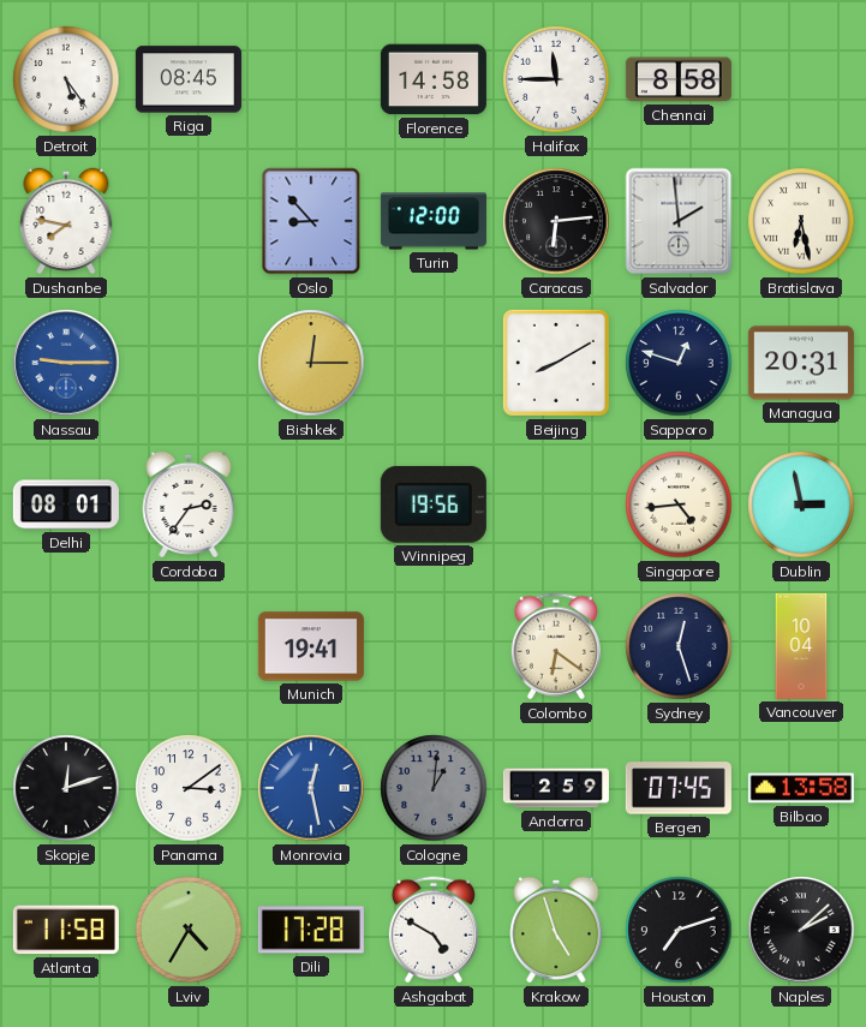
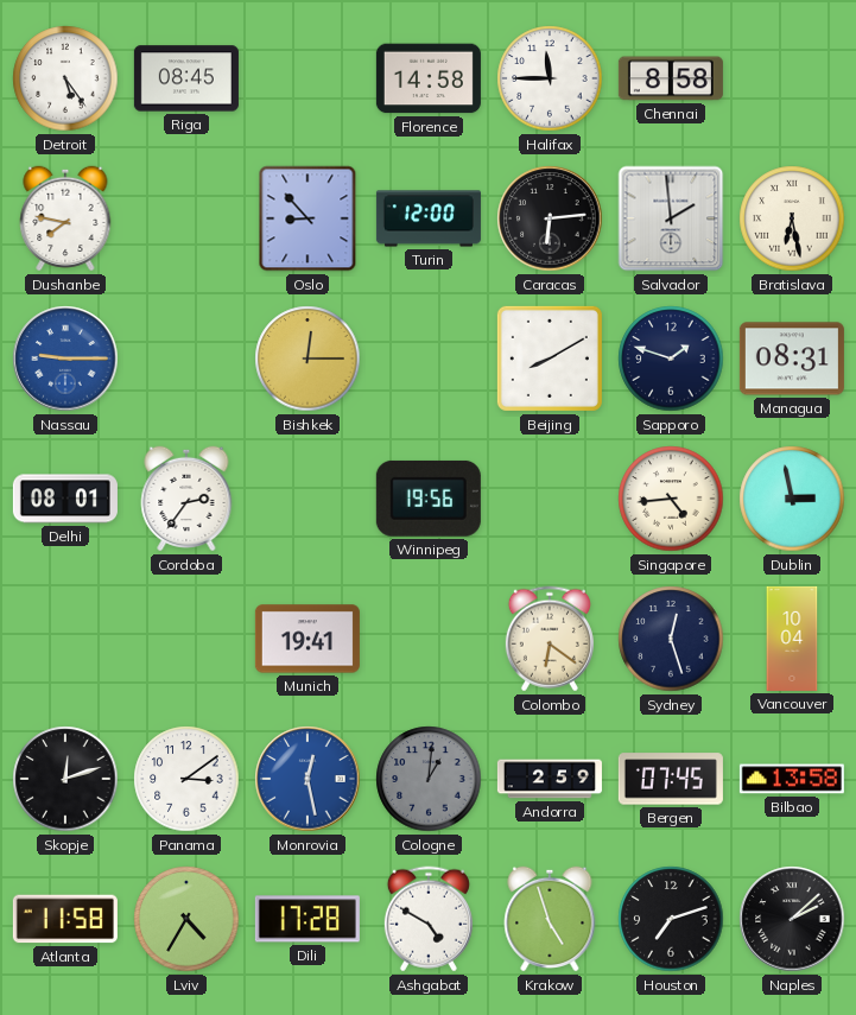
Sapporo: 12:48 -> 1:48
Managua: 20:31 -> 08:31
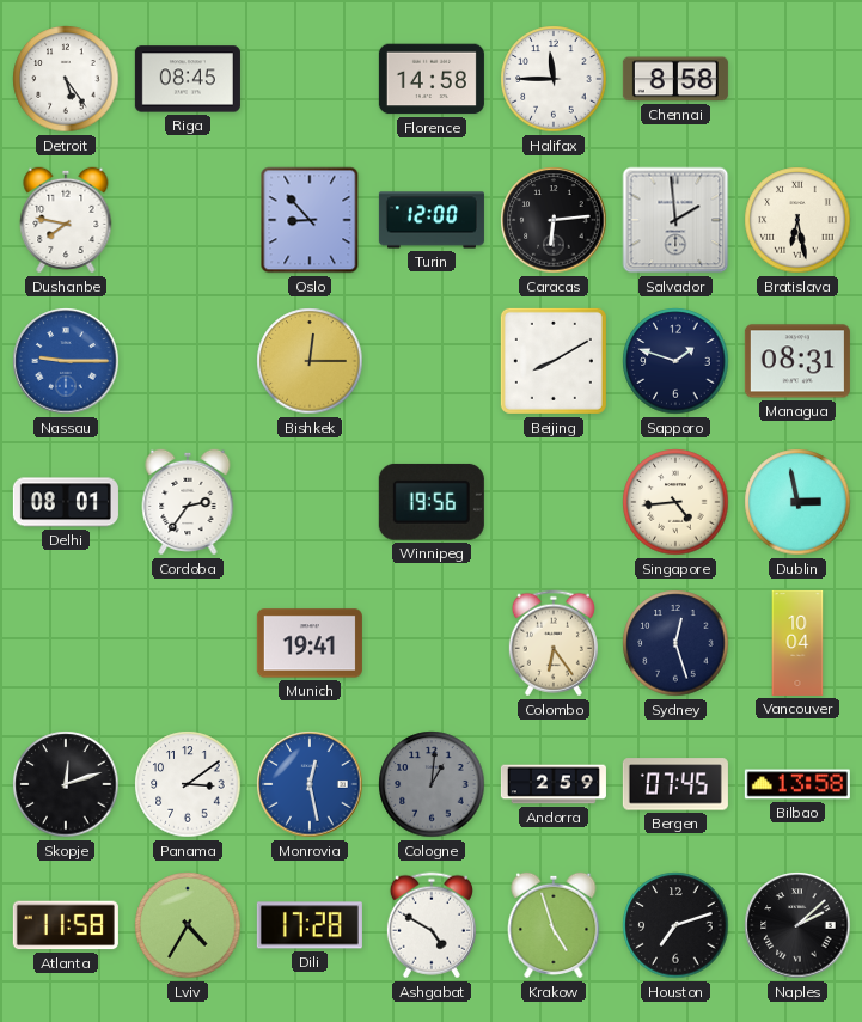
Colombo: 6:21 -> 6:24
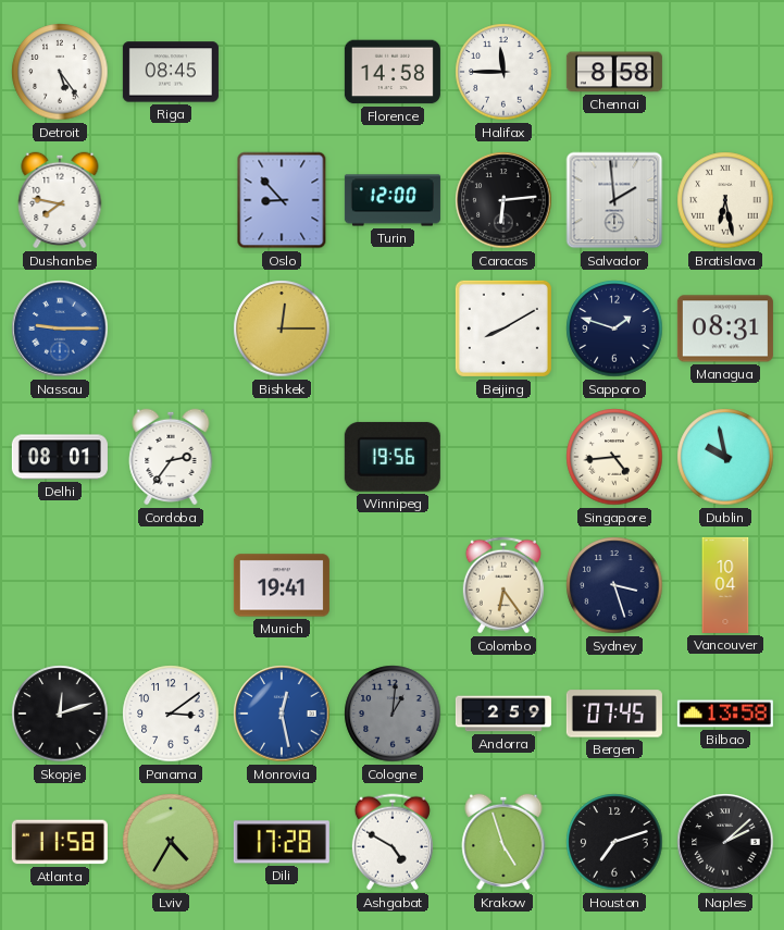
Dublin: 2:58 -> 9:58
Sydney: 12:27 -> 3:27
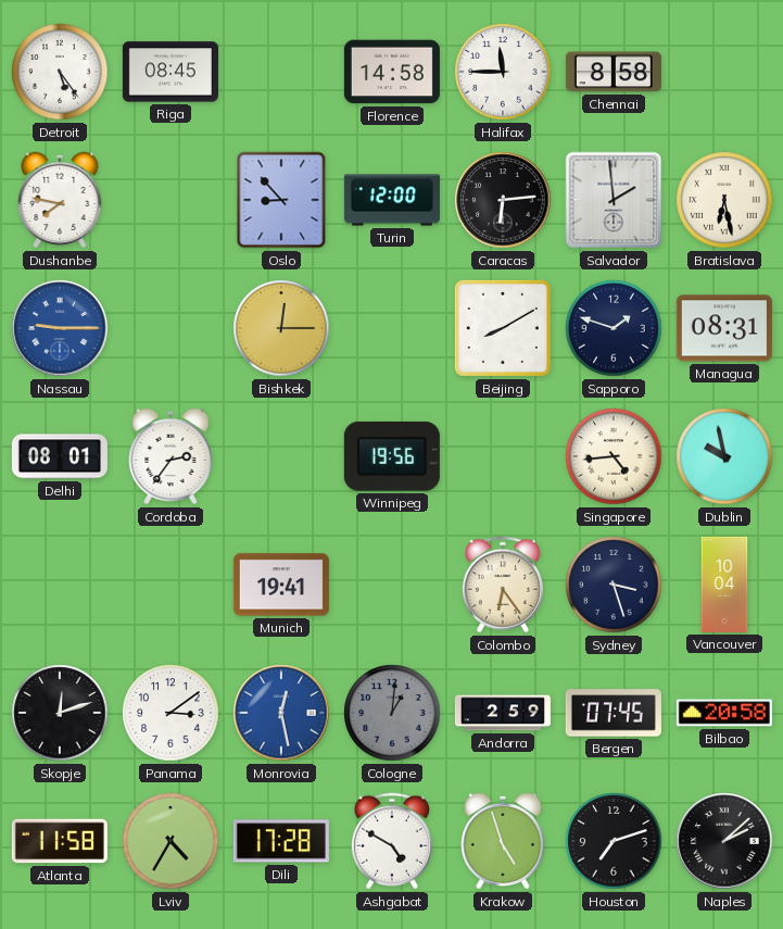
Bilbao: 13:58 -> 20:58
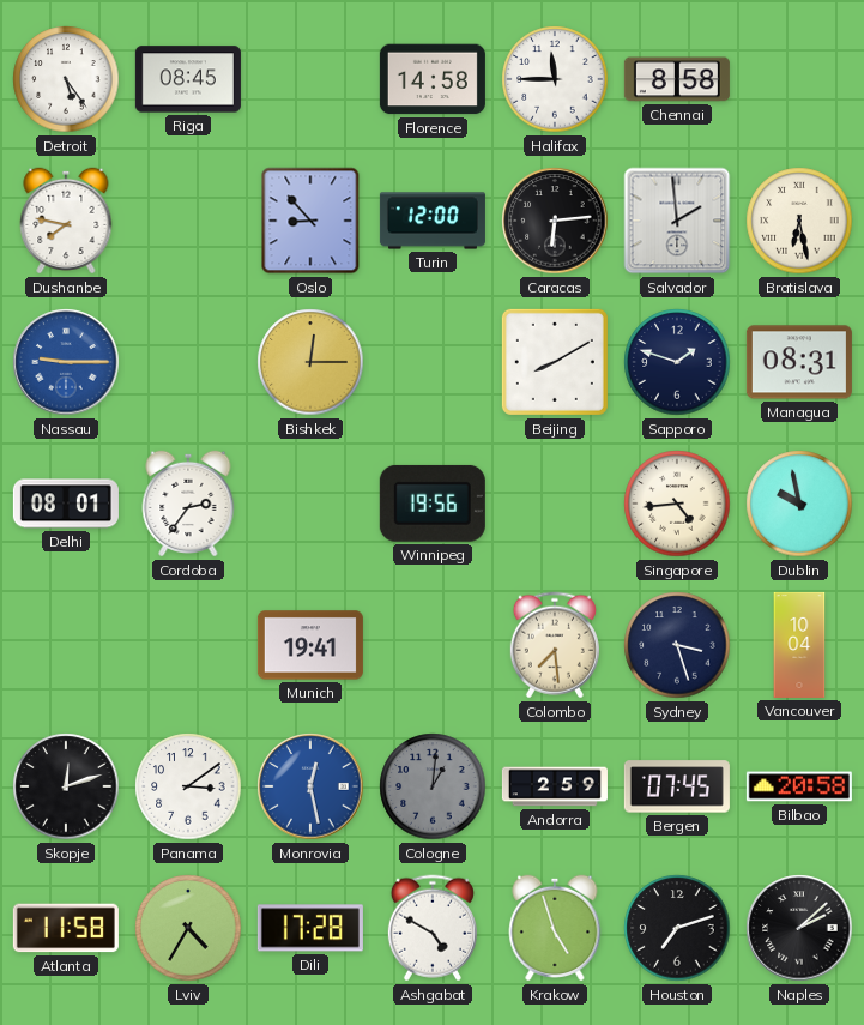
Colombo: 6:24 -> 7:29
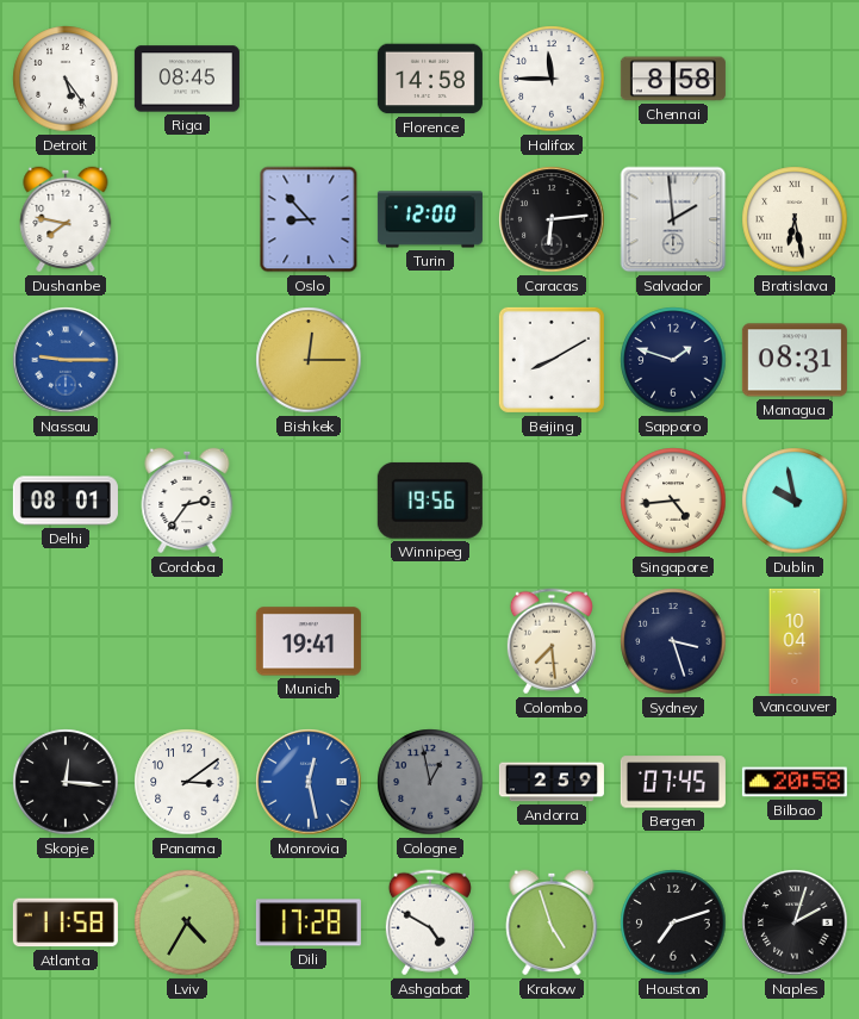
Skopje: 12:12 -> 12:16
Cologne: 1:01 -> 12:58
Naples: 2:08 -> 2:03
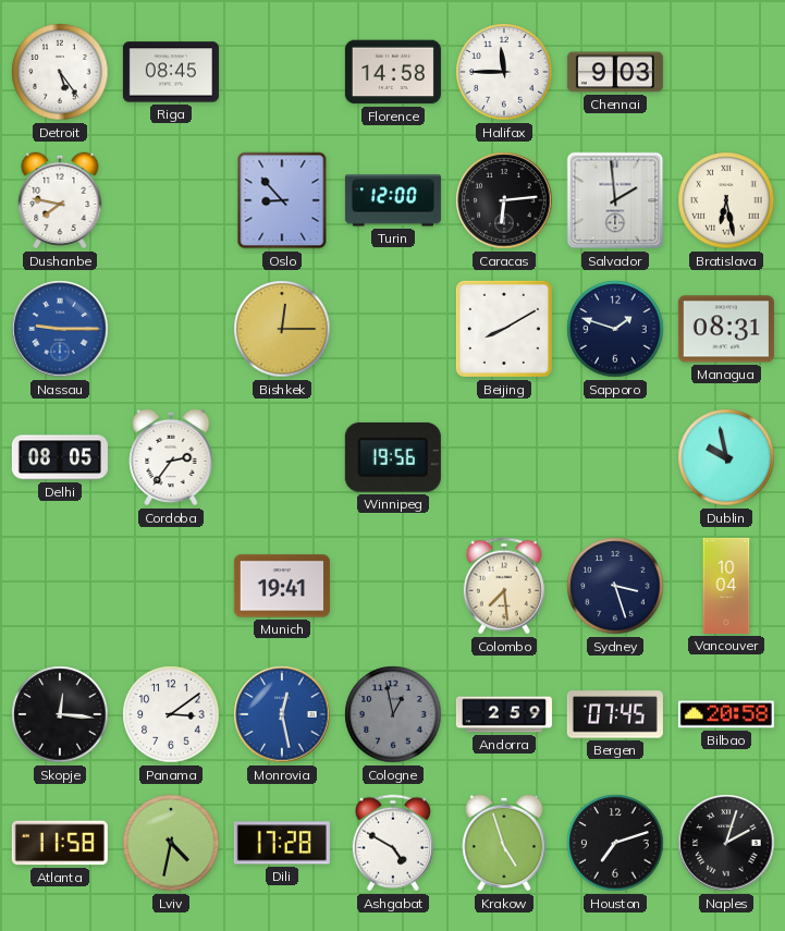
Chennai: 8:58 -> 9:03
Delhi: 08:01 -> 08:05
Singapore: 4:44 -> none
Lviv: 4:35 -> 4:32
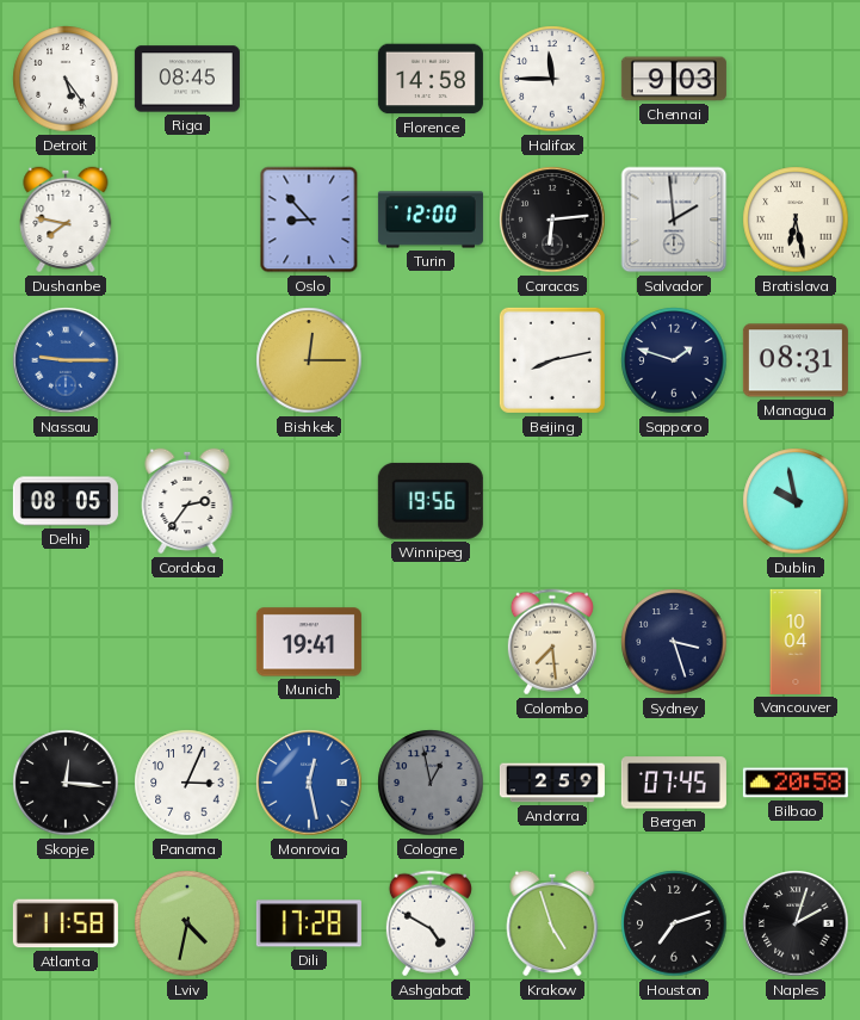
Beijing: 8:10 -> 8:13
Panama: 3:09 -> 3:04
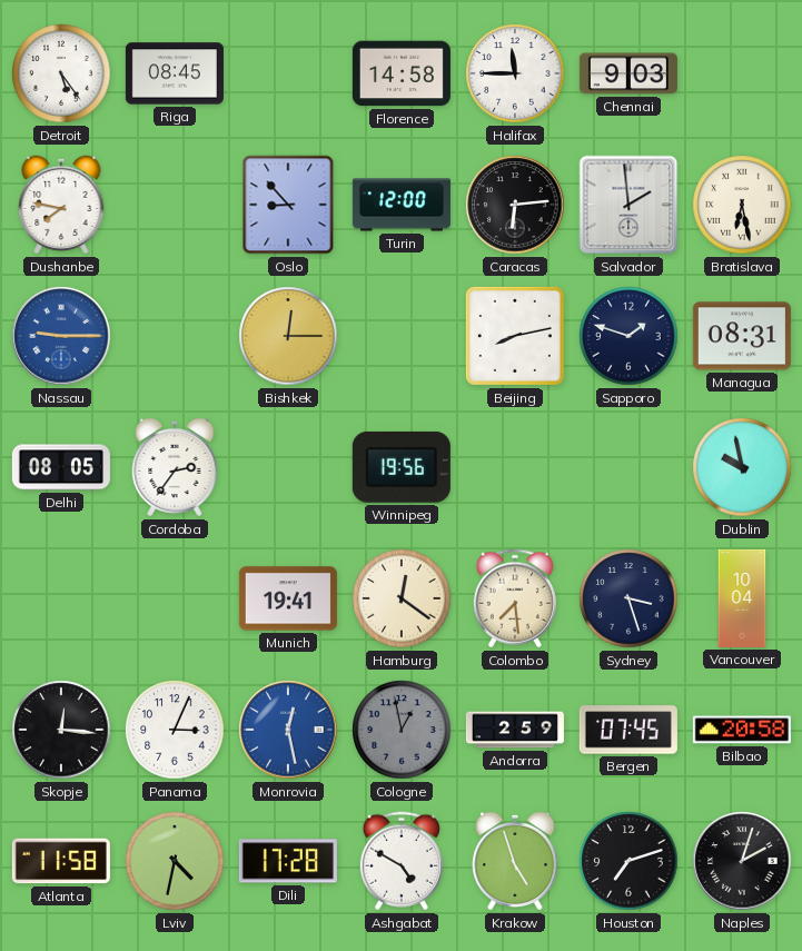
Hamburg: none -> 12:21
